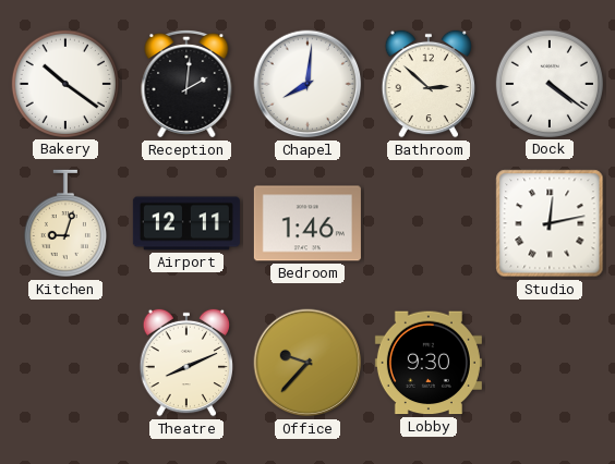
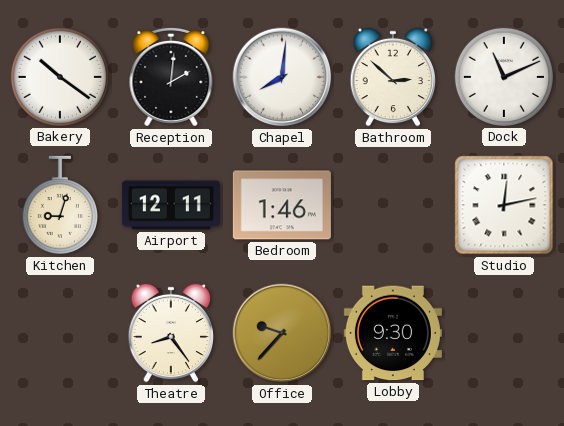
Dock: 4:21 -> 11:11
Theatre: 8:11 -> 8:24
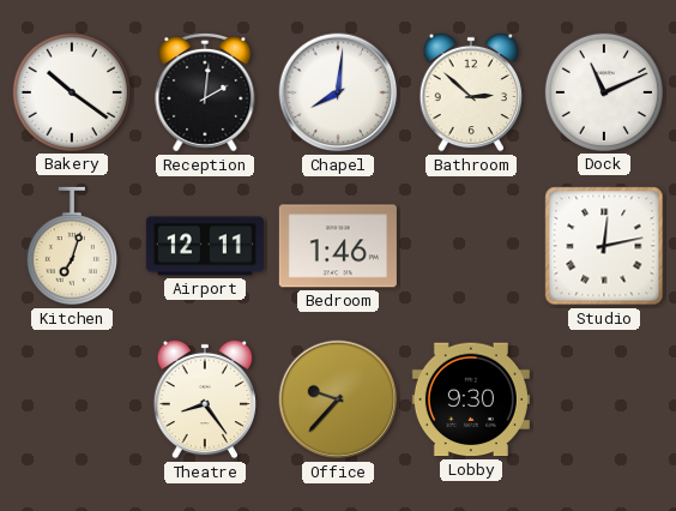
Kitchen: 9:03 -> 7:03
